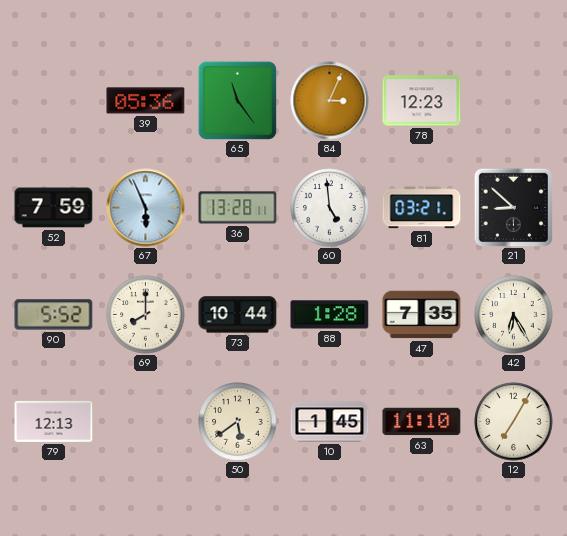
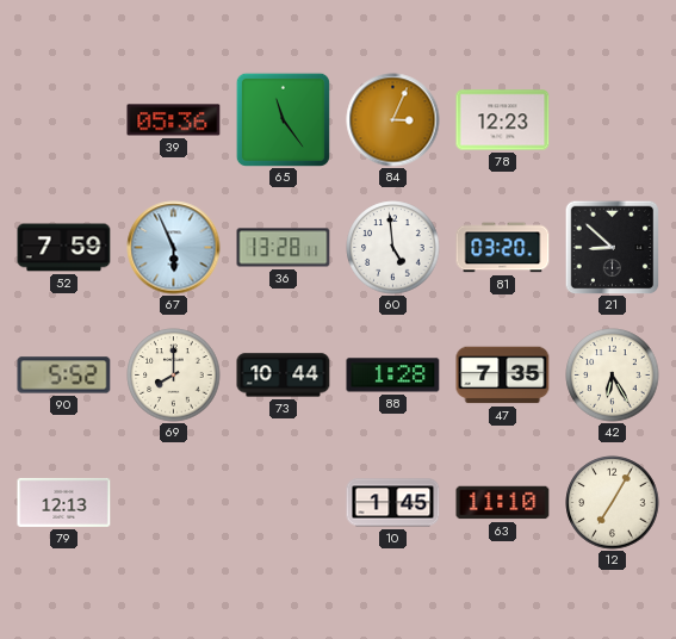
81: 03:21 -> 03:20
50: 5:39 -> none
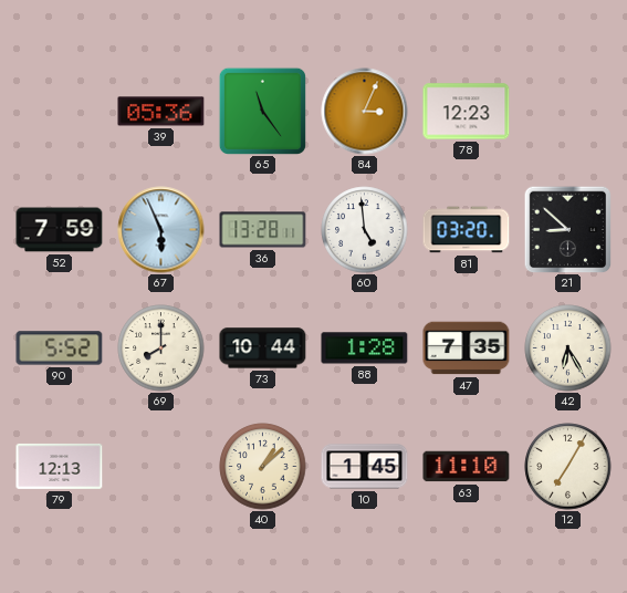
40: none -> 1:08
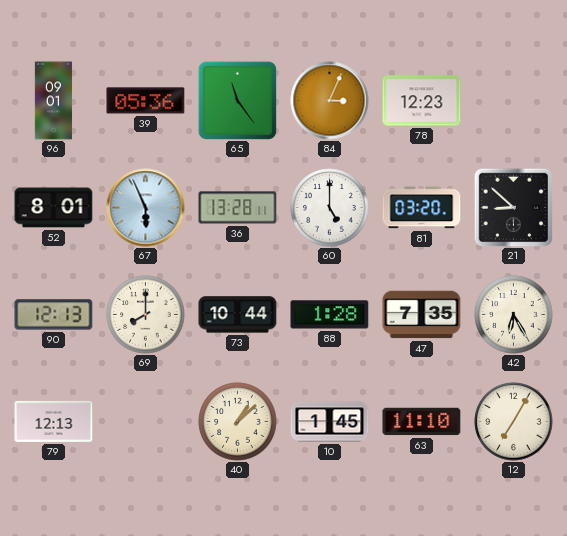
96: none -> 09:01
52: 7:59 -> 8:01
60: 4:59 -> 5:00
90: 5:52 -> 12:13
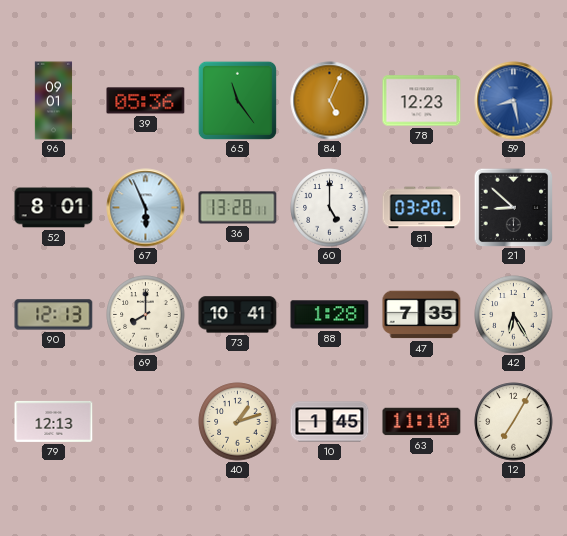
84: 3:04 -> 5:04
59: none -> 8:28
73: 10:44 -> 10:41
40: 1:08 -> 1:12
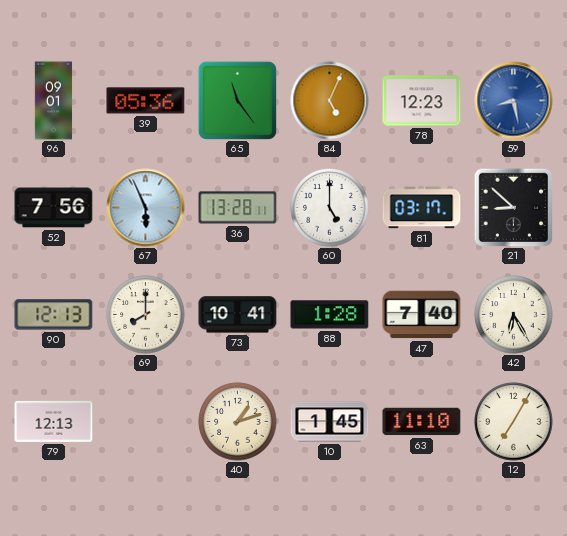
52: 8:01 -> 7:56
81: 03:20 -> 03:17
47: 7:35 -> 7:40
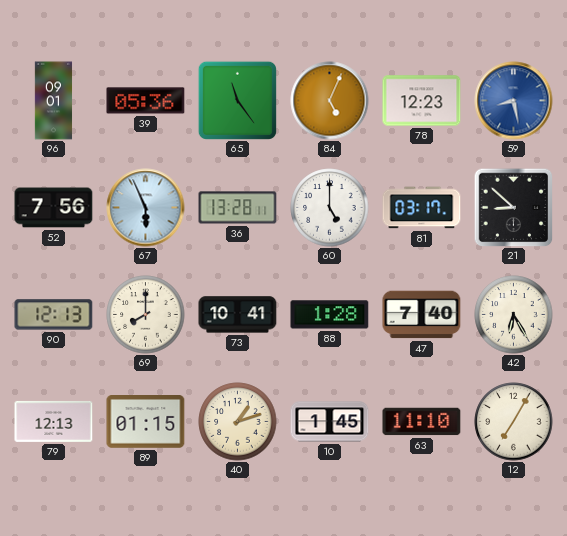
89: none -> 01:15
